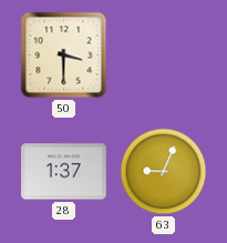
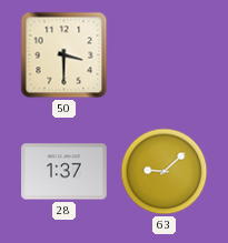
63: 9:04 -> 9:08
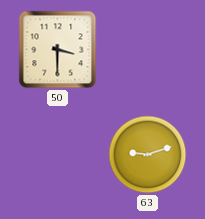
28: 1:37 -> none
63: 9:08 -> 9:12
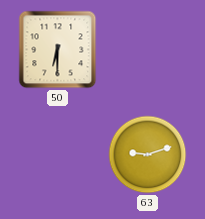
50: 3:30 -> 6:30
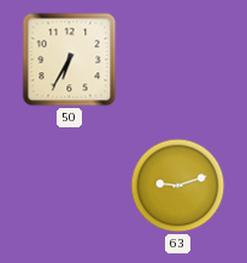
50: 6:30 -> 6:35
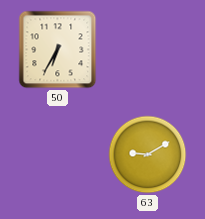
63: 9:12 -> 9:10
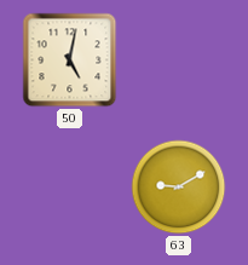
50: 6:35 -> 5:02
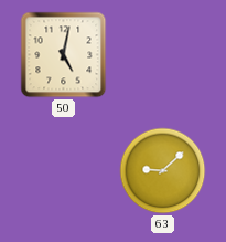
63: 9:10 -> 9:08
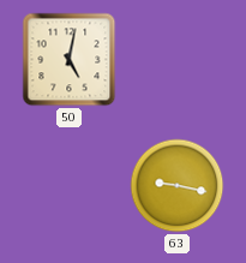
63: 9:08 -> 9:17
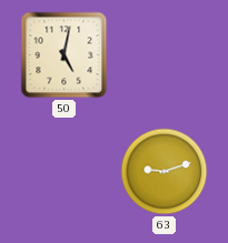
63: 9:17 -> 9:12
